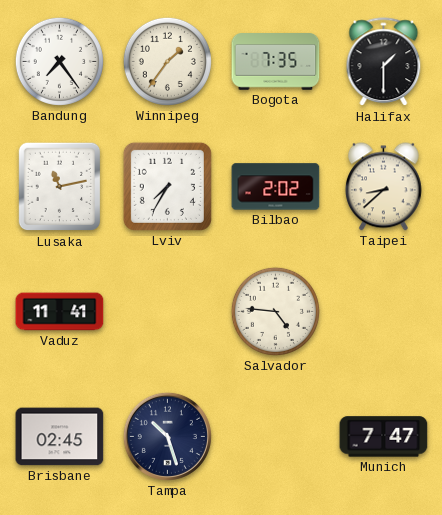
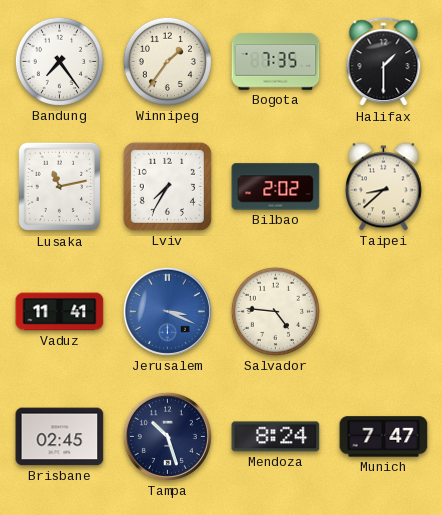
Jerusalem: none -> 3:19
Mendoza: none -> 8:24
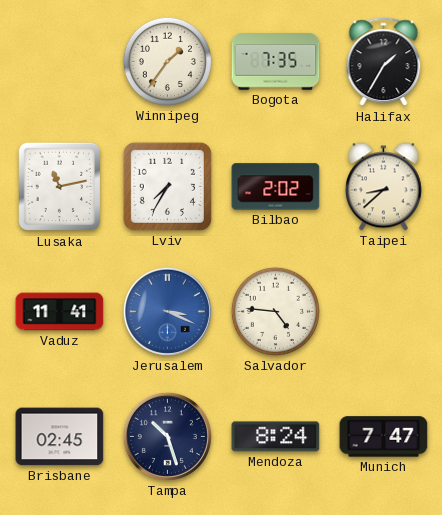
Bandung: 7:24 -> none
Halifax: 1:30 -> 1:35
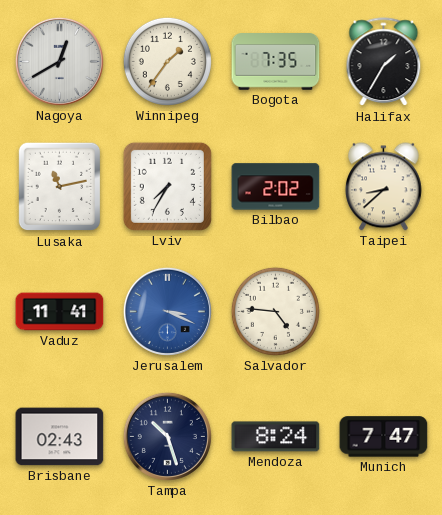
Nagoya: none -> 12:40
Brisbane: 02:45 -> 02:43
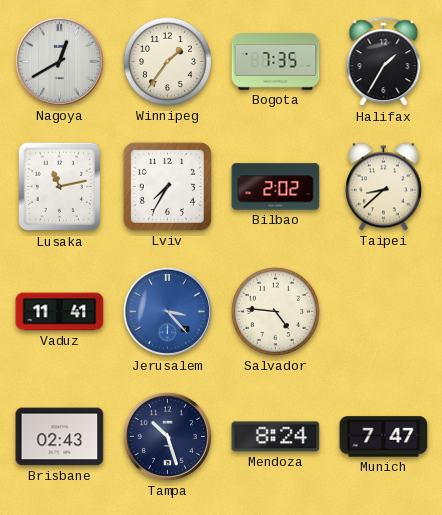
Jerusalem: 3:19 -> 3:23
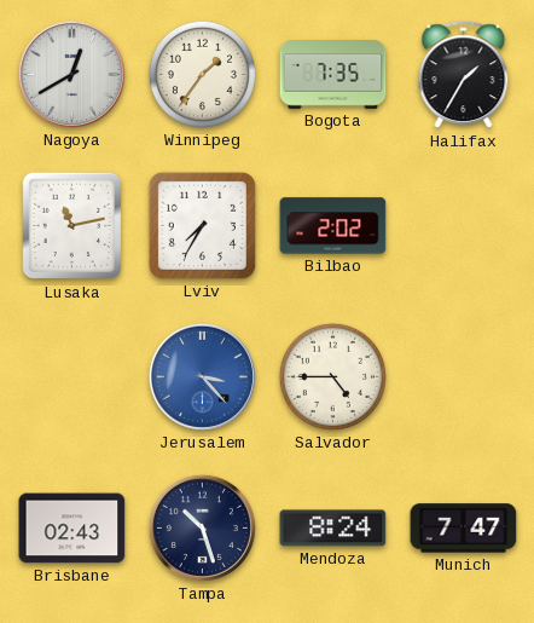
Taipei: 8:38 -> none
Vaduz: 11:41 -> none
Salvador: 4:46 -> 4:45
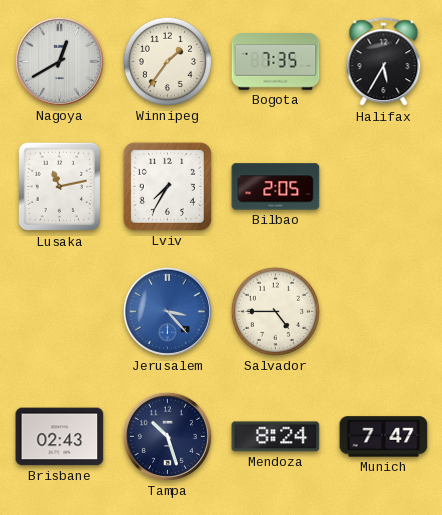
Halifax: 1:35 -> 5:35
Bilbao: 2:02 -> 2:05
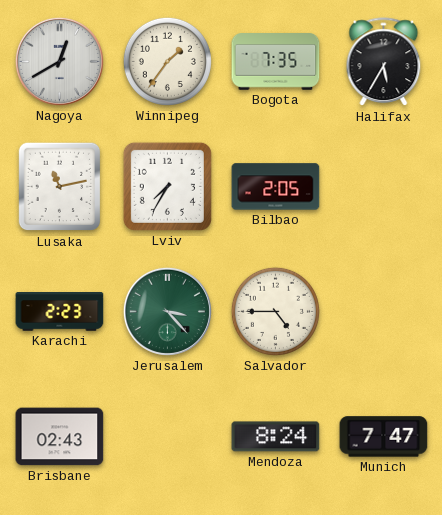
Karachi: none -> 2:23
Jerusalem dial: blue -> green
Tampa: 10:27 -> none
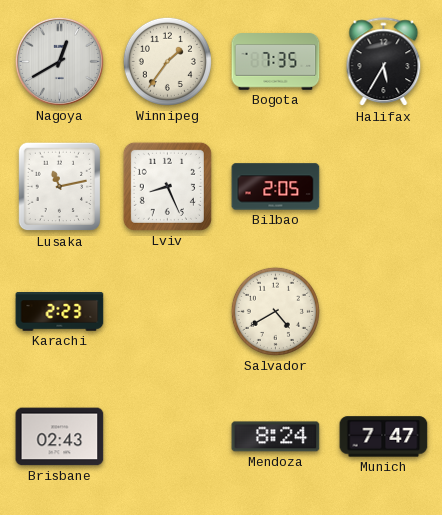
Lviv: 7:35 -> 8:26
Jerusalem: 3:23 -> none
Salvador: 4:45 -> 4:40
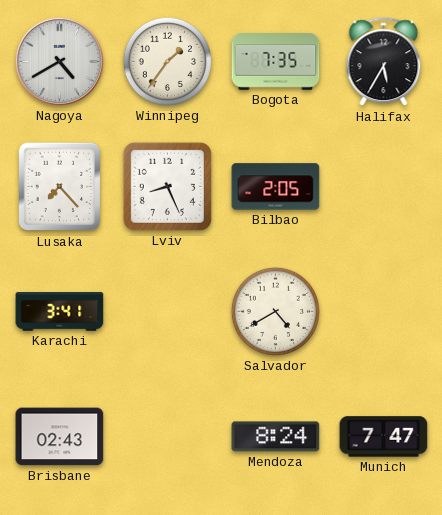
Nagoya: 12:40 -> 4:40
Lusaka: 11:13 -> 7:23
Karachi: 2:23 -> 3:41
